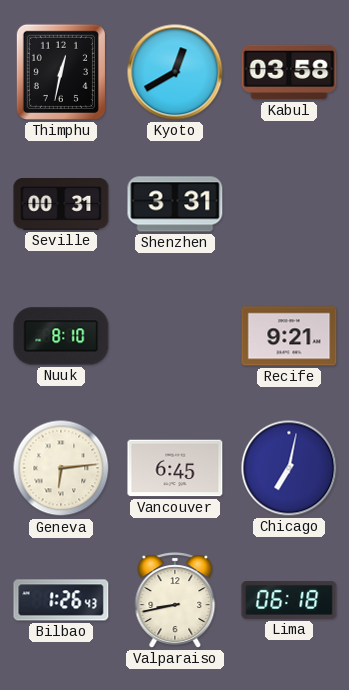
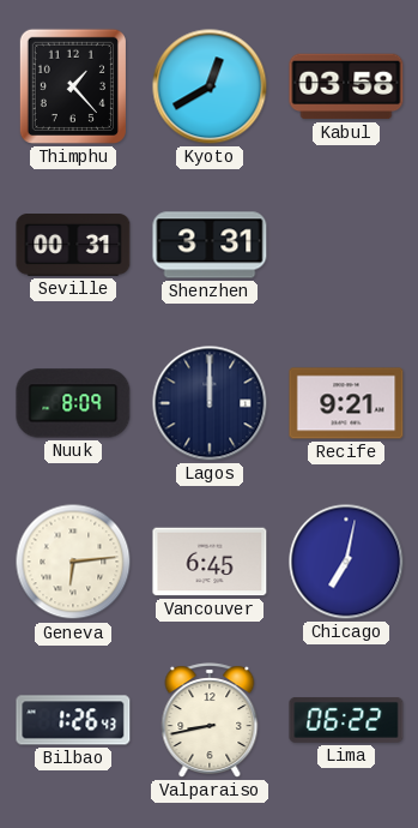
Thimphu: 12:32 -> 1:23
Nuuk: 8:10 -> 8:09
Lagos: none -> 12:00
Lima: 06:18 -> 06:22
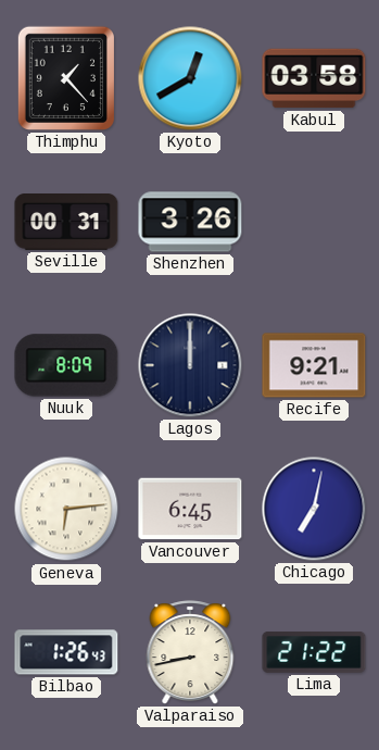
Shenzhen: 3:31 -> 3:26
Lima: 06:22 -> 21:22
